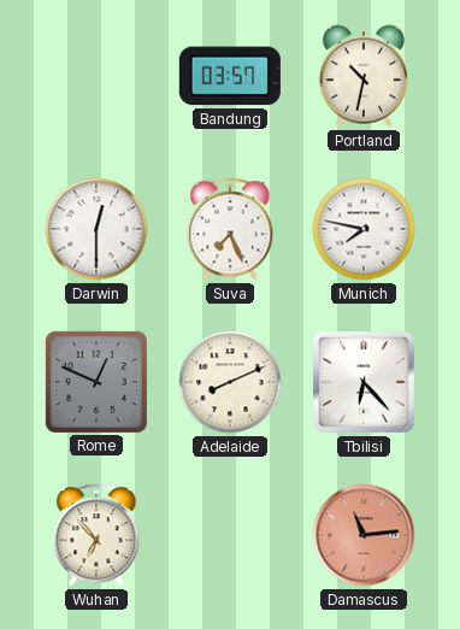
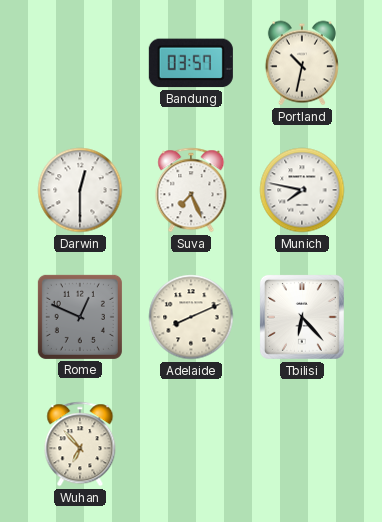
Damascus: 11:14 -> none
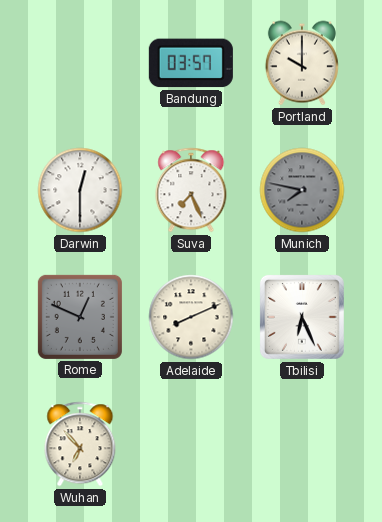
Portland: 10:32 -> 10:00
Munich dial: white -> grey
Tbilisi: 6:23 -> 6:26
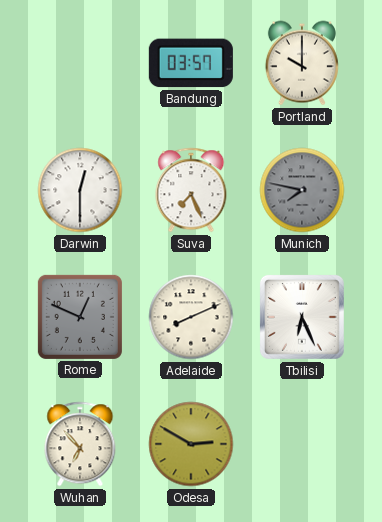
Odesa: none -> 2:50
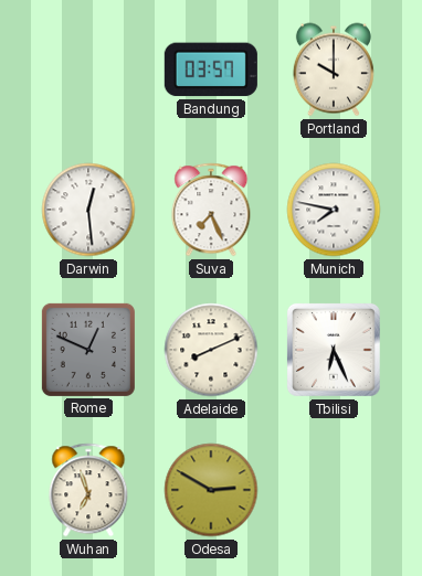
Darwin: 12:30 -> 12:29
Munich dial: grey -> white
Wuhan: 6:53 -> 6:57
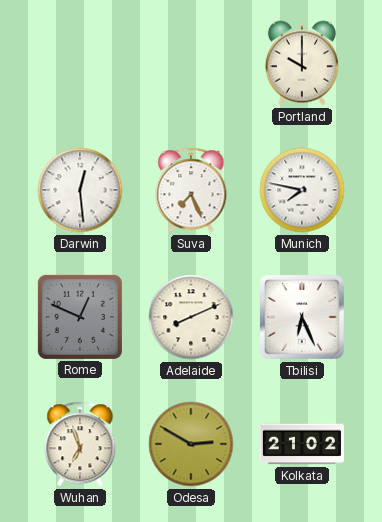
Bandung: 03:57 -> none
Kolkata: none -> 21:02
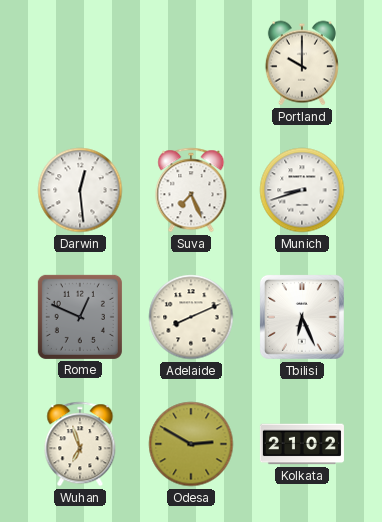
Munich: 7:47 -> 8:42
